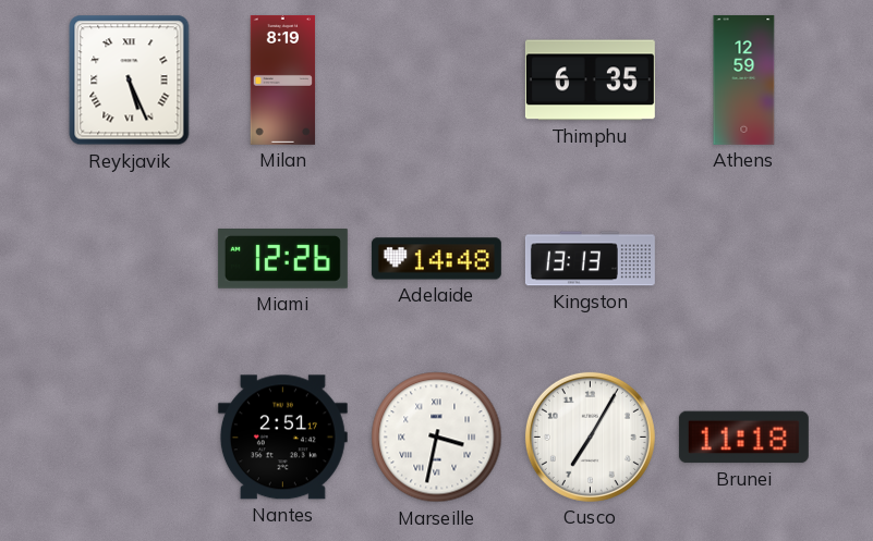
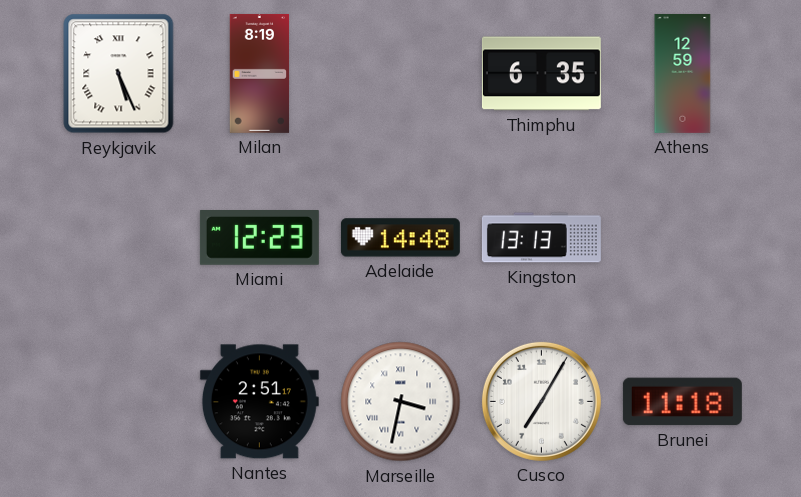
Miami: 12:26 -> 12:23
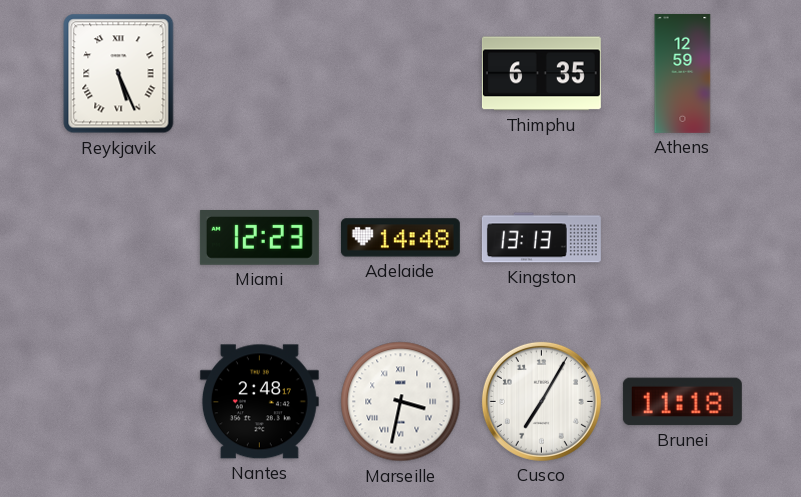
Milan: 8:19 -> none
Nantes: 2:51 -> 2:48
